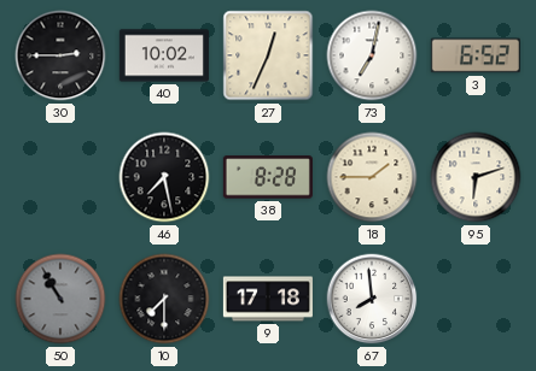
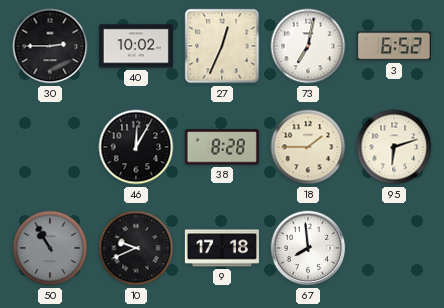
46: 7:28 -> 12:05
10: 7:30 -> 9:41
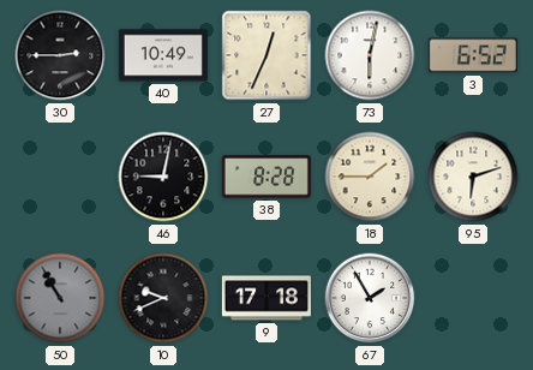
40: 10:02 -> 10:49
73: 7:02 -> 6:02
46: 12:05 -> 9:02
67: 7:59 -> 1:55
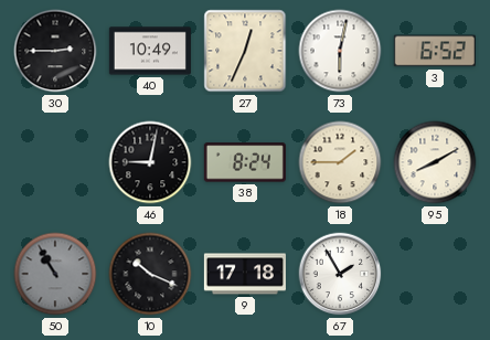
38: 8:28 -> 8:24
95: 6:12 -> 8:10
10: 9:41 -> 10:19
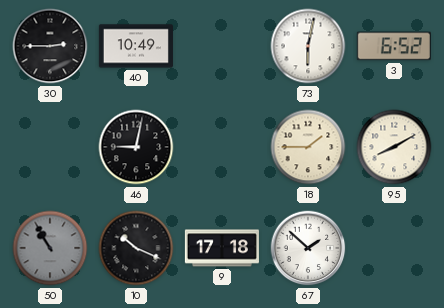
27: 12:34 -> none
38: 8:24 -> none
67: 1:55 -> 1:52
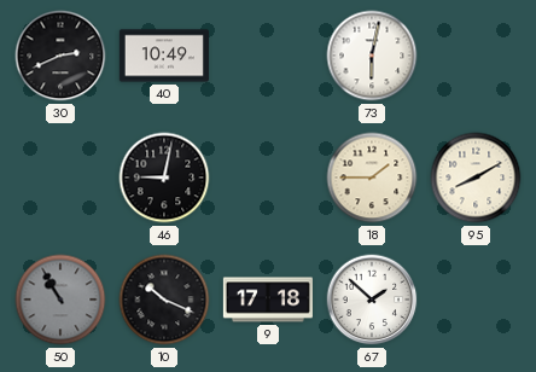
30: 2:45 -> 2:41
3: 6:52 -> none
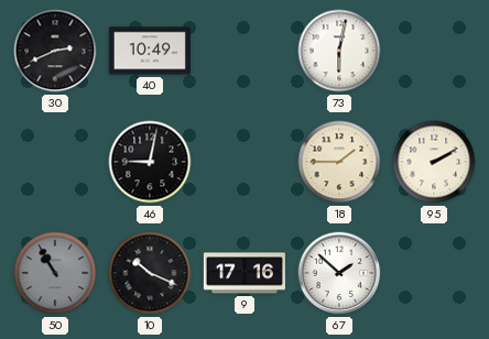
95: 8:10 -> 2:10
9: 17:18 -> 17:16
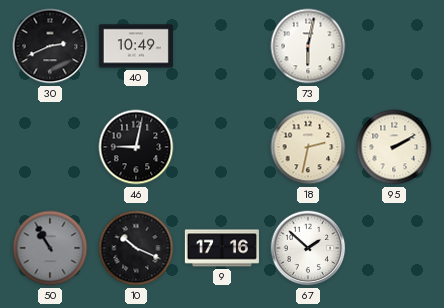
18: 1:45 -> 2:32
